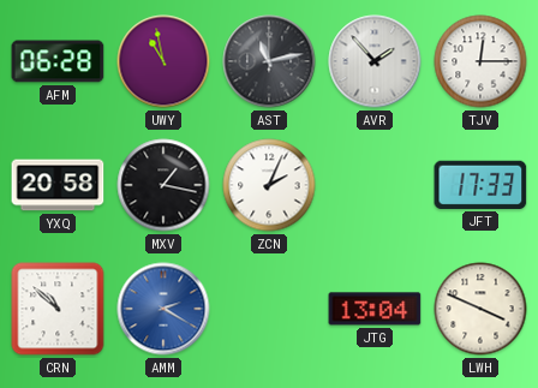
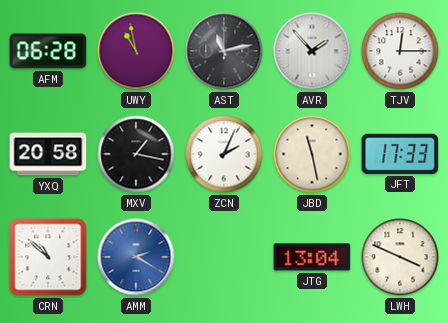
JBD: none -> 11:28
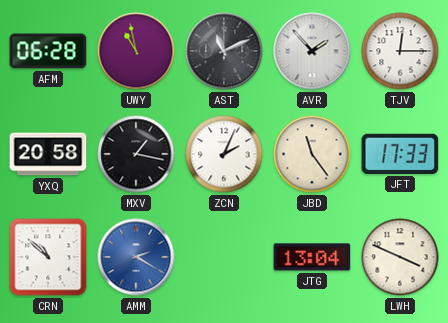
AST: 11:13 -> 11:11
JBD: 11:28 -> 11:24
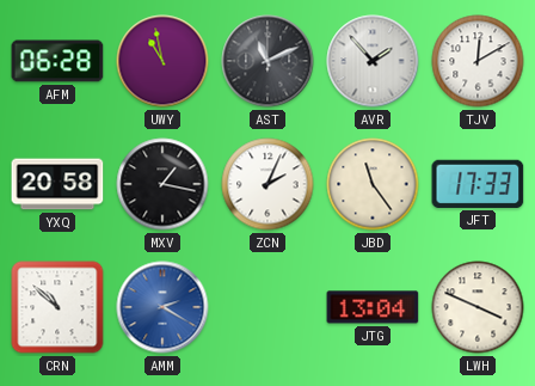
TJV: 12:15 -> 12:10
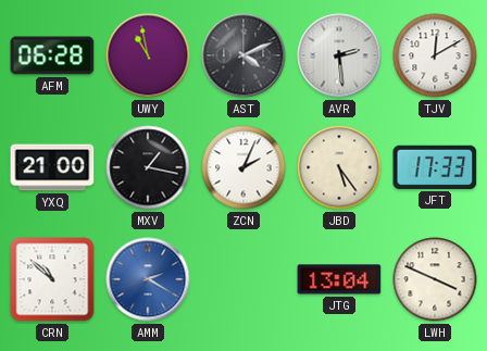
AST: 11:11 -> 4:11
AVR: 1:53 -> 2:29
YXQ: 20:58 -> 21:00
JBD: 11:24 -> 5:24
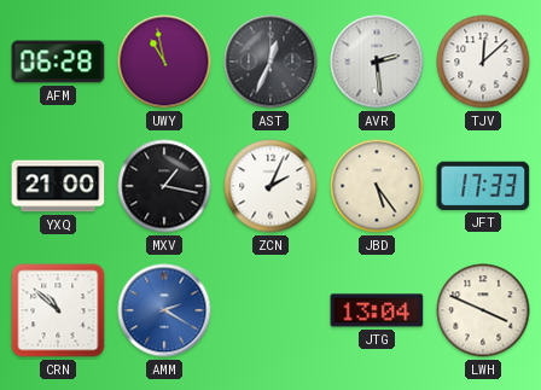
AST: 4:11 -> 12:34
TJV: 12:10 -> 12:08
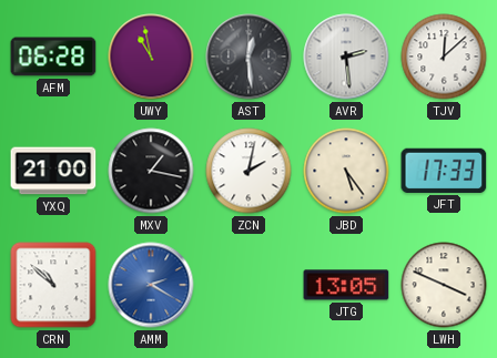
AST: 12:34 -> 12:29
ZCN: 2:04 -> 2:02
JTG: 13:04 -> 13:05
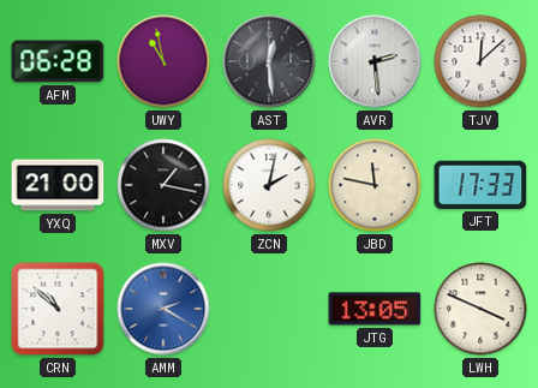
JBD: 5:24 -> 11:47
